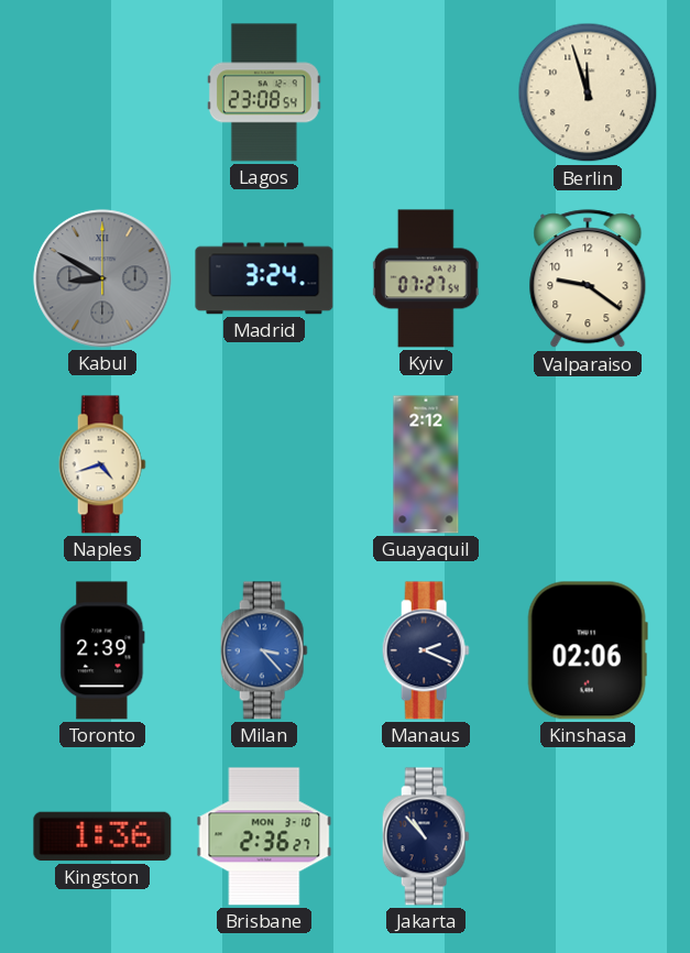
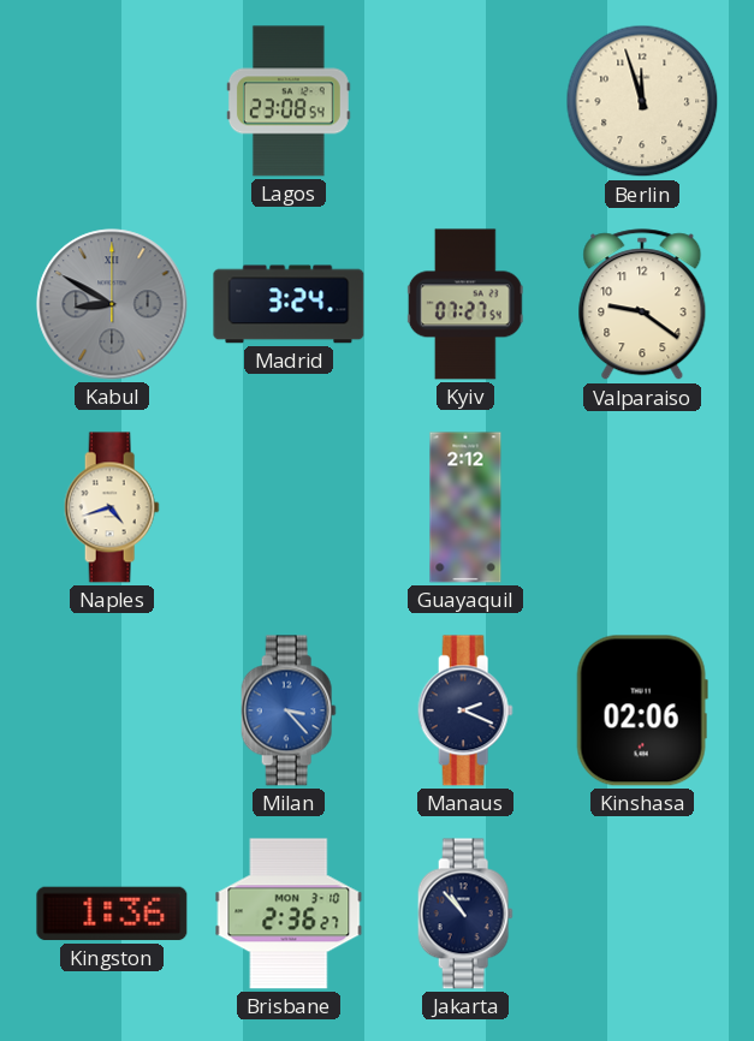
Toronto: 2:39 -> none
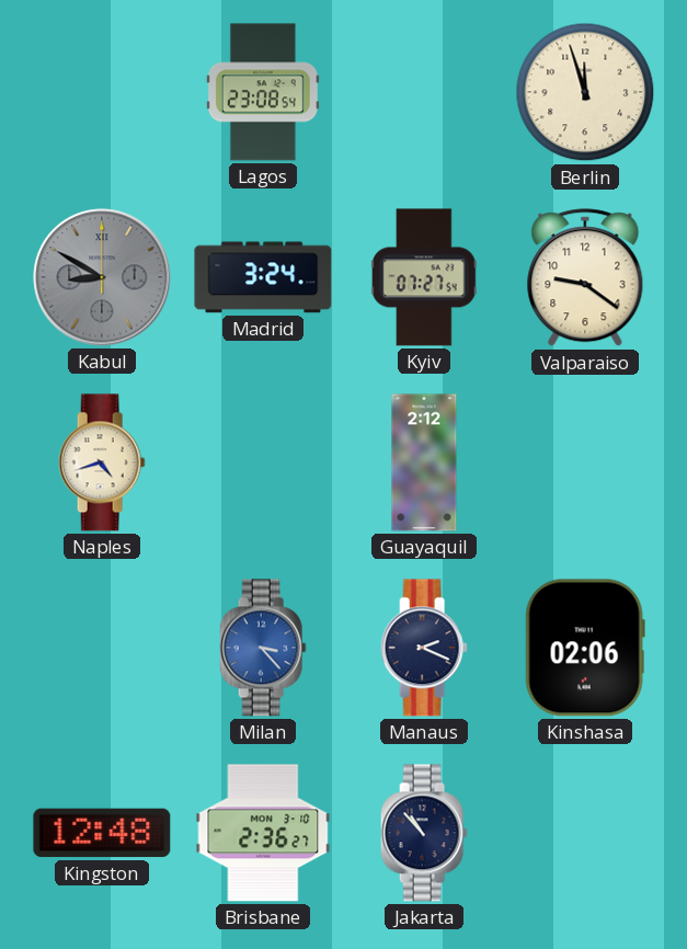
Kingston: 1:36 -> 12:48
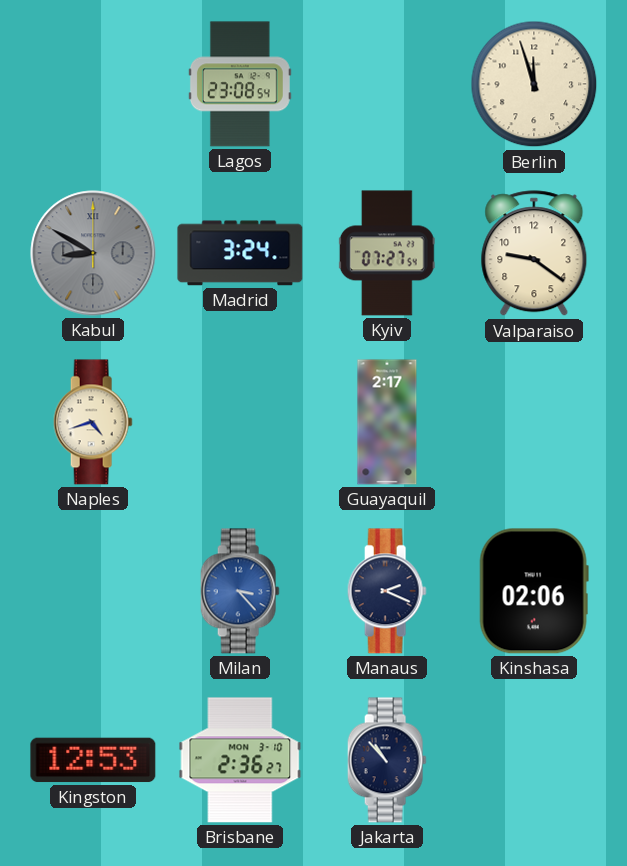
Guayaquil: 2:12 -> 2:17
Kingston: 12:48 -> 12:53
